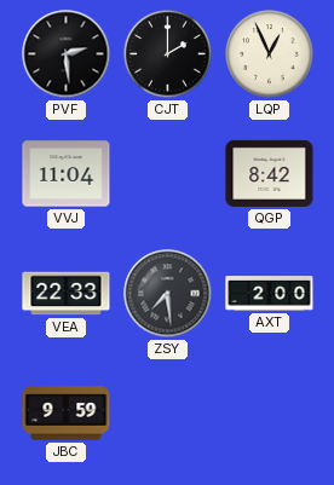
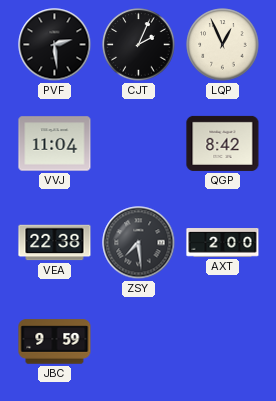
CJT: 2:00 -> 2:04
VEA: 22:33 -> 22:38
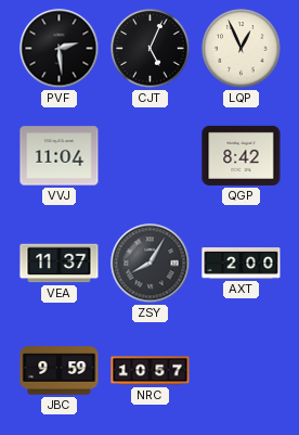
CJT: 2:04 -> 5:04
VEA: 22:38 -> 11:37
ZSY: 7:29 -> 8:05
NRC: none -> 10:57
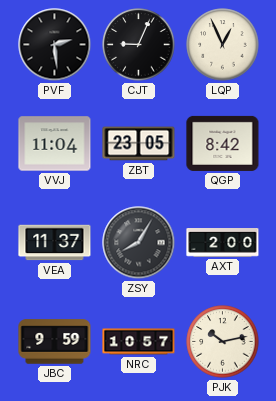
CJT: 5:04 -> 9:04
ZBT: none -> 23:05
PJK: none -> 10:13
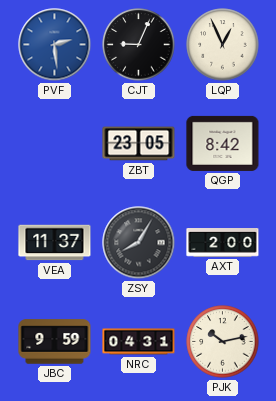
PVF dial: black -> blue
VVJ: 11:04 -> none
NRC: 10:57 -> 04:31
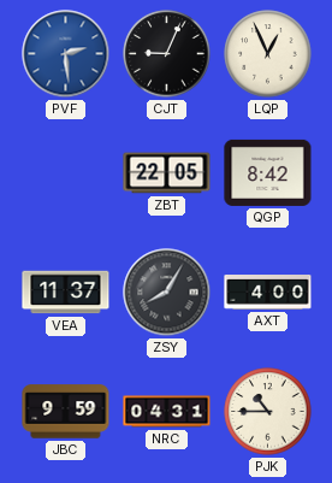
ZBT: 23:05 -> 22:05
AXT: 2:00 -> 4:00
PJK: 10:13 -> 10:45
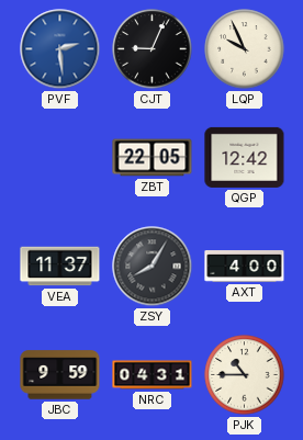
LQP: 12:56 -> 9:56
QGP: 8:42 -> 12:42
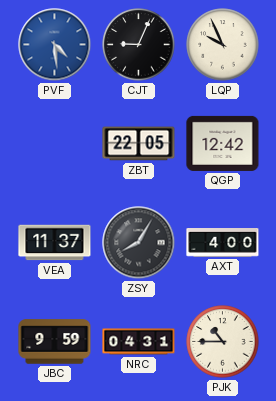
PVF: 2:29 -> 4:29
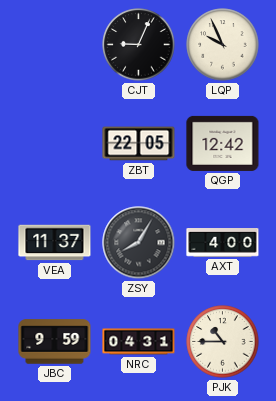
PVF: 4:29 -> none
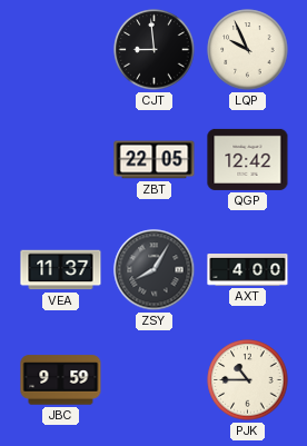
CJT: 9:04 -> 8:59
NRC: 04:31 -> none
